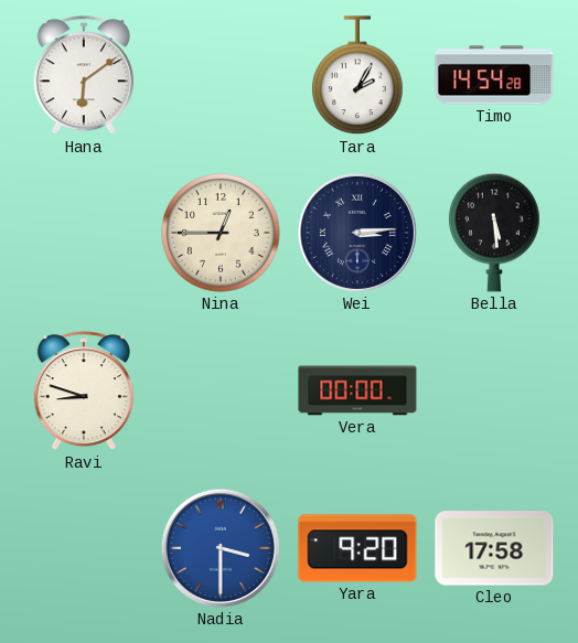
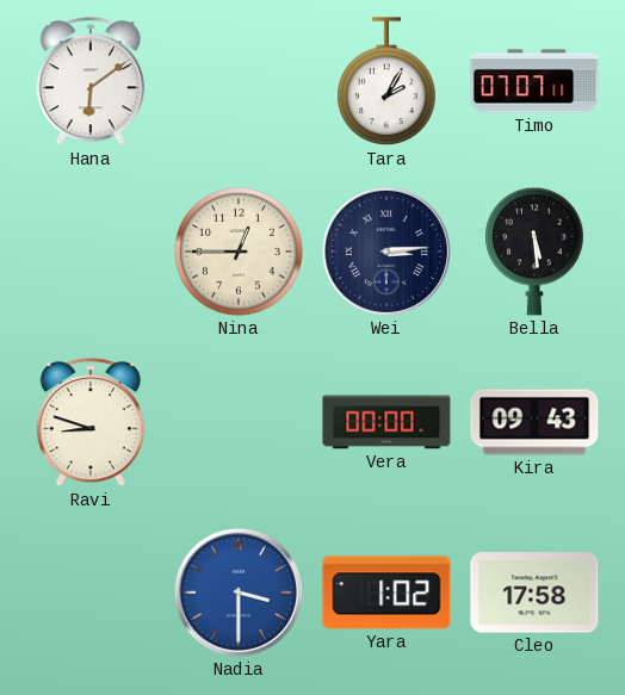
Timo: 14:54 -> 07:07
Kira: none -> 09:43
Yara: 9:20 -> 1:02
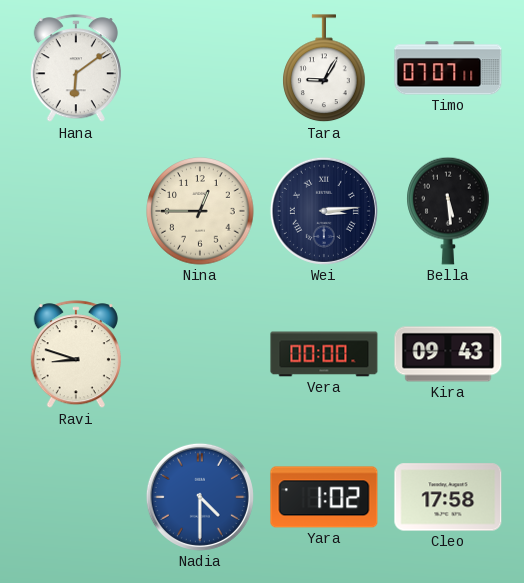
Tara: 2:05 -> 9:05
Nadia: 3:30 -> 4:30
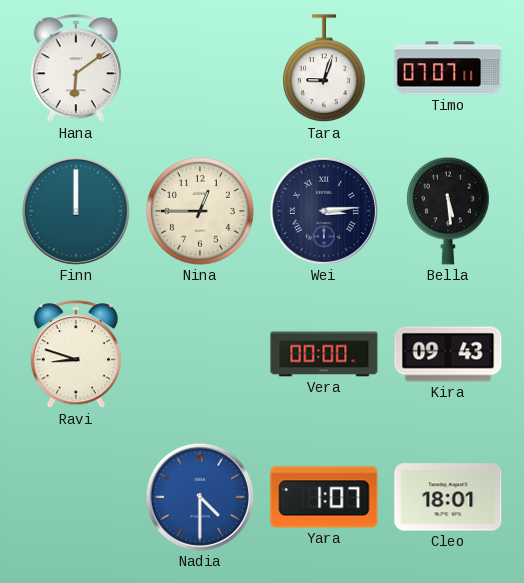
Tara: 9:05 -> 9:03
Finn: none -> 12:00
Yara: 1:02 -> 1:07
Cleo: 17:58 -> 18:01
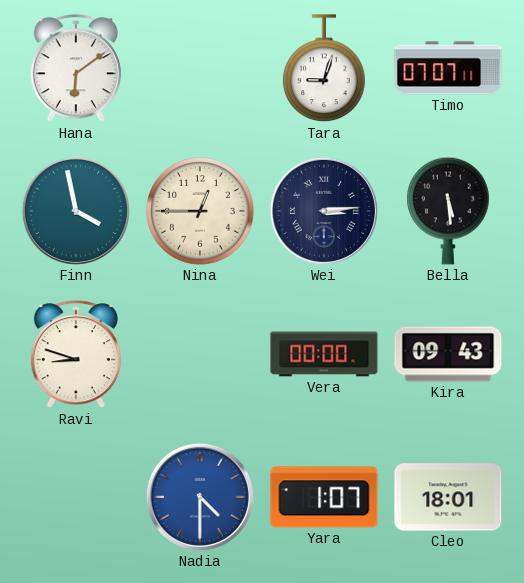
Finn: 12:00 -> 3:58
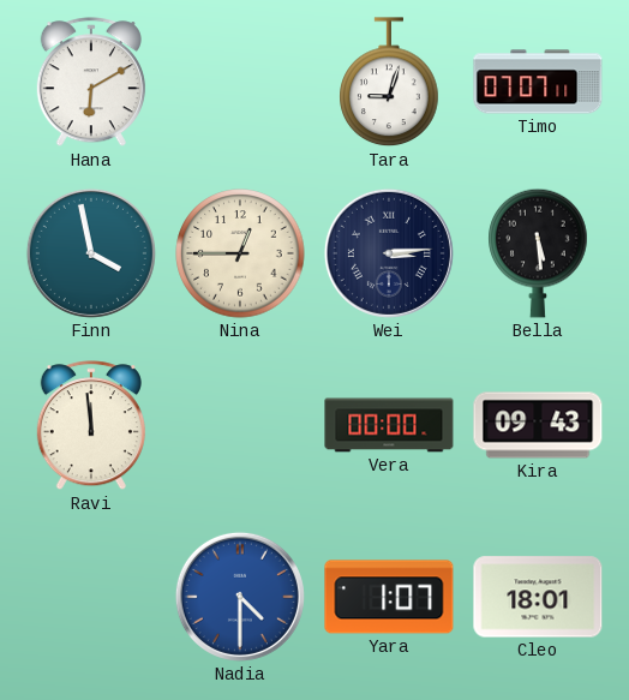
Hana: 6:09 -> 6:10
Ravi: 8:48 -> 11:59
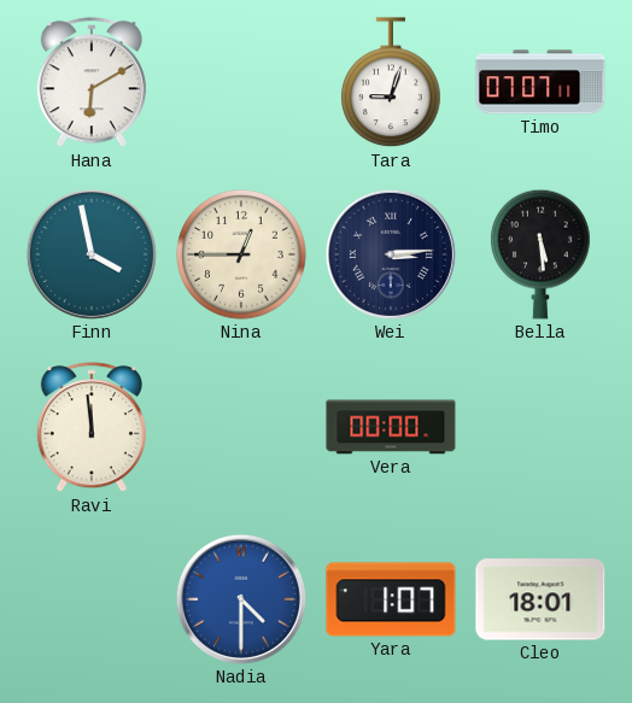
Kira: 09:43 -> none
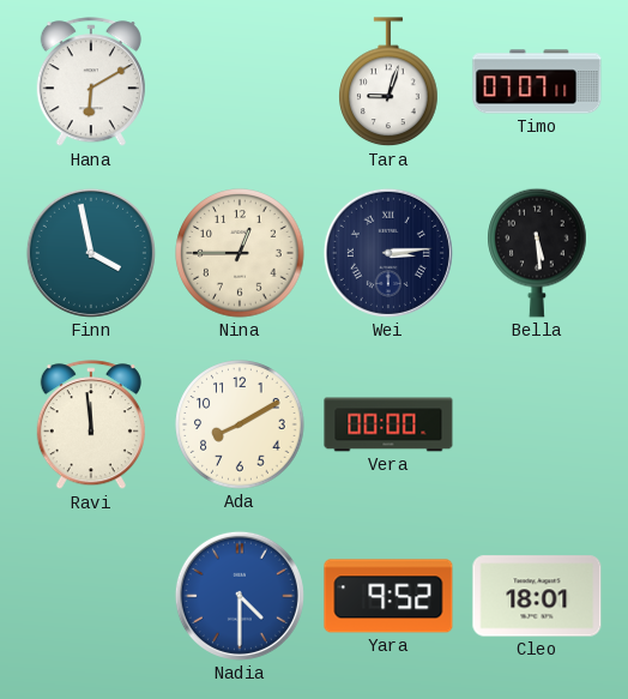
Ada: none -> 8:10
Yara: 1:07 -> 9:52
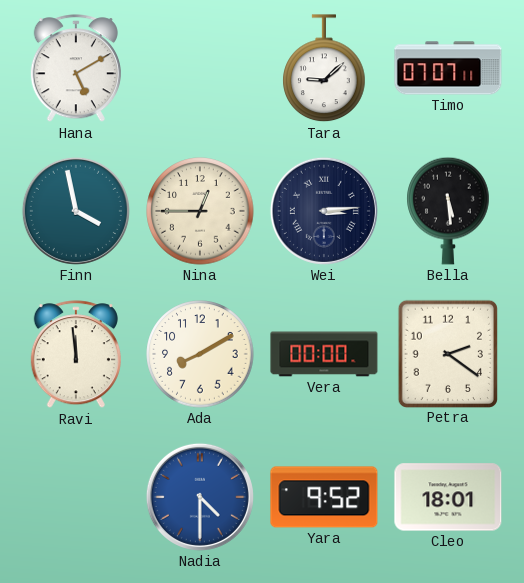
Hana: 6:10 -> 5:10
Tara: 9:03 -> 9:08
Petra: none -> 2:21
